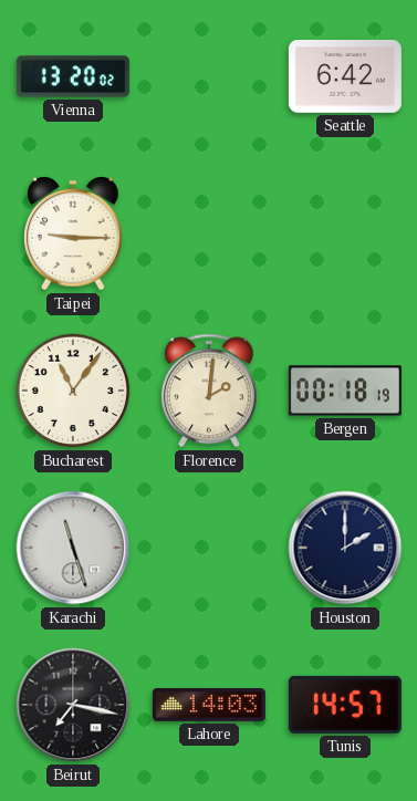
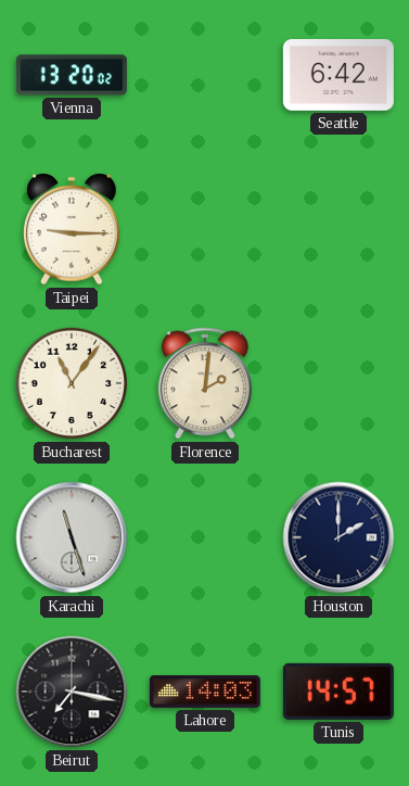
Bergen: 00:18 -> none
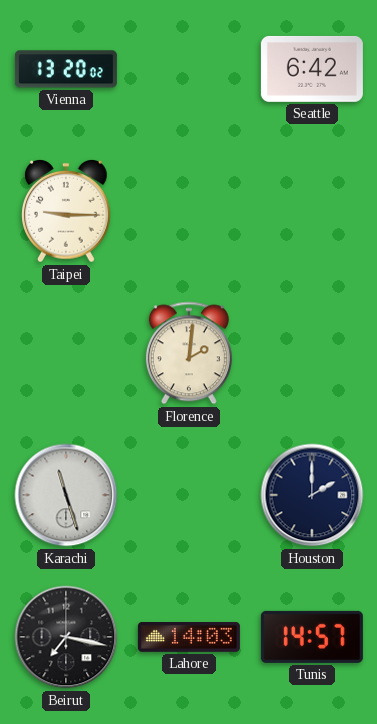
Bucharest: 11:06 -> none
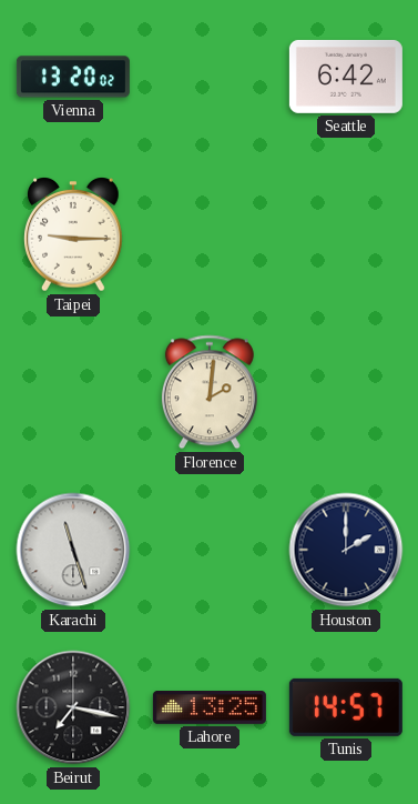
Lahore: 14:03 -> 13:25
